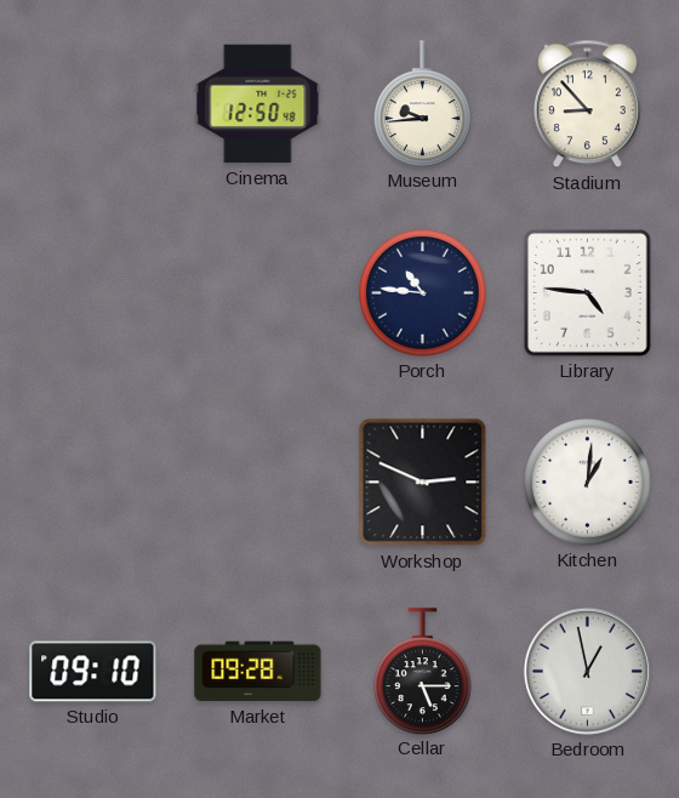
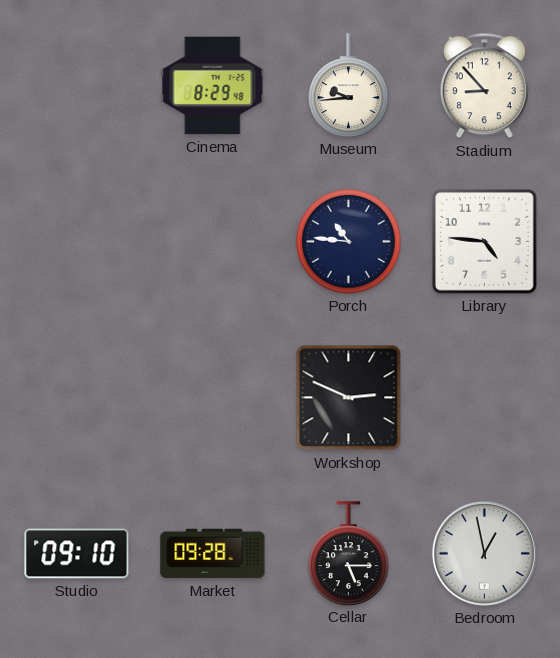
Cinema: 12:50 -> 8:29
Kitchen: 1:01 -> none
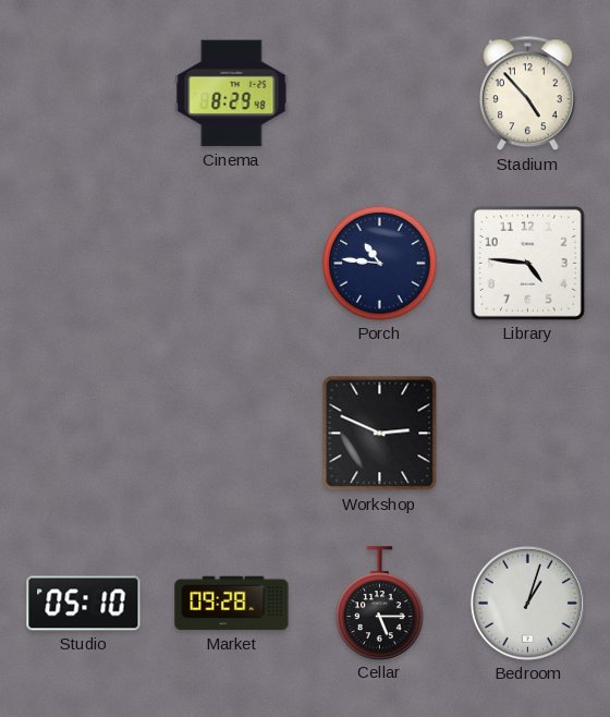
Museum: 9:44 -> none
Stadium: 8:53 -> 4:53
Studio: 09:10 -> 05:10
Bedroom: 12:58 -> 1:03
